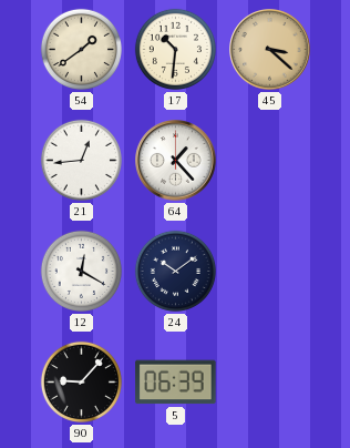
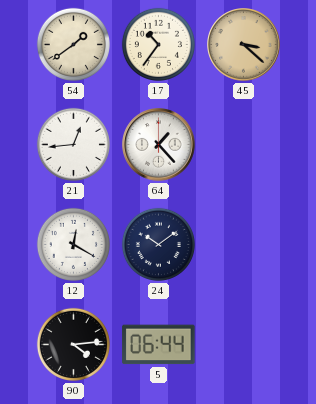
17: 10:31 -> 10:36
90: 9:07 -> 4:14
5: 06:39 -> 06:44
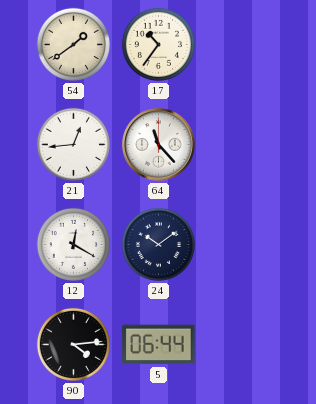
45: 3:22 -> none
64: 1:23 -> 11:23
